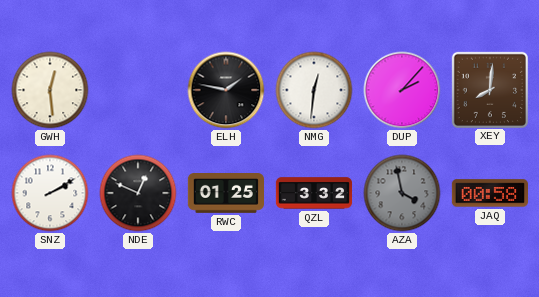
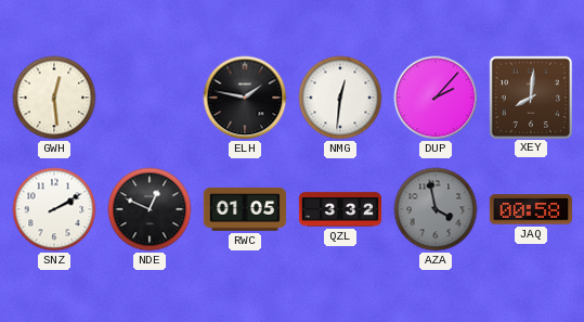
RWC: 01:25 -> 01:05
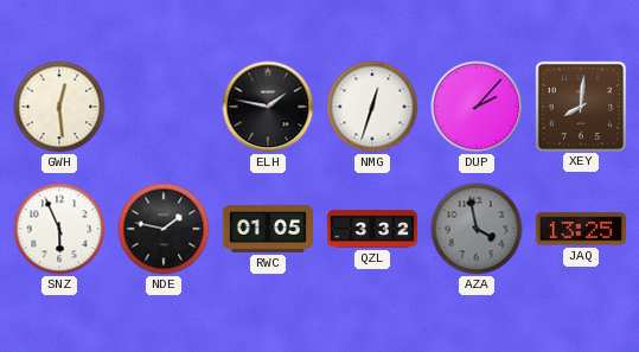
NMG: 12:31 -> 12:33
SNZ: 2:10 -> 5:56
NDE: 12:49 -> 1:47
JAQ: 00:58 -> 13:25
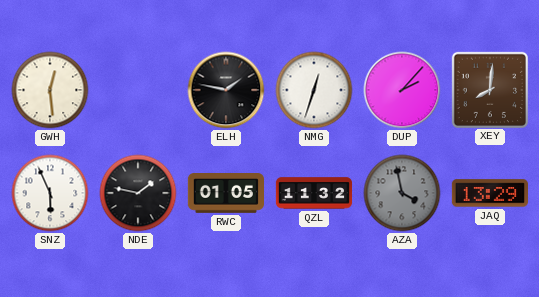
QZL: 3:32 -> 11:32
JAQ: 13:25 -> 13:29
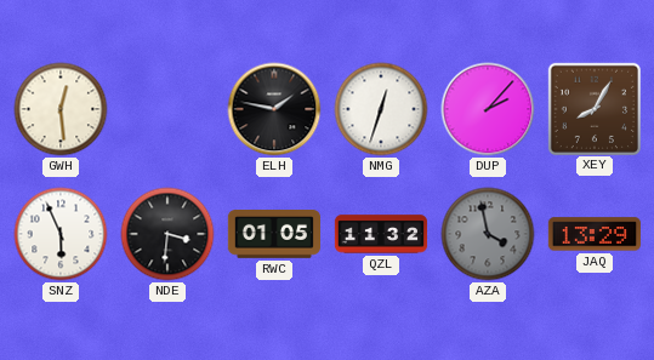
XEY: 8:01 -> 8:05
NDE: 1:47 -> 3:31
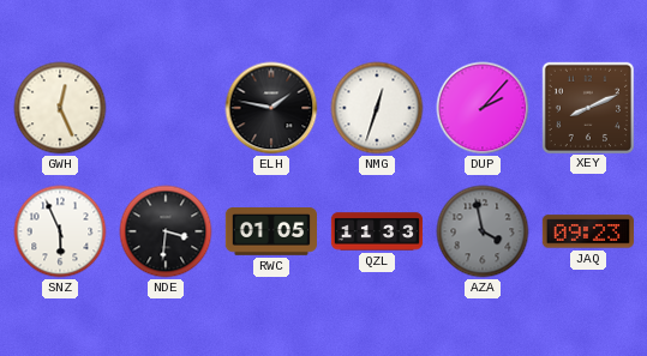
GWH: 12:29 -> 12:26
XEY: 8:05 -> 8:11
QZL: 11:32 -> 11:33
JAQ: 13:29 -> 09:23
